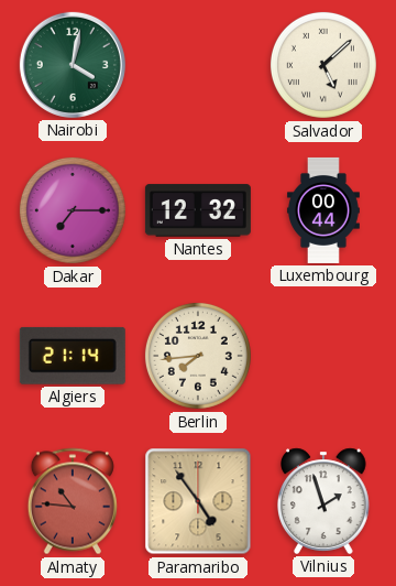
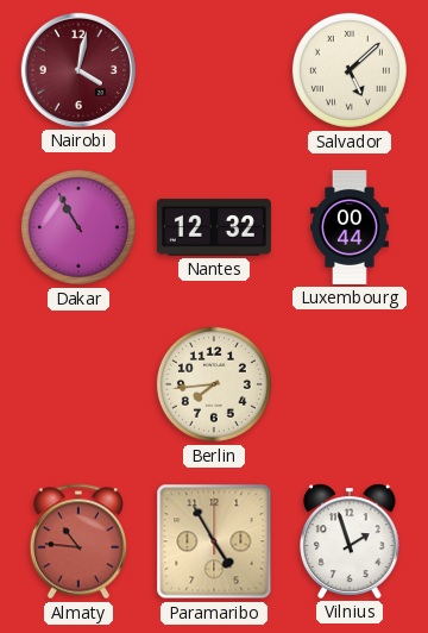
Nairobi dial: green -> burgundy
Dakar: 7:15 -> 10:55
Algiers: 21:14 -> none
Paramaribo: 4:54 -> 4:55
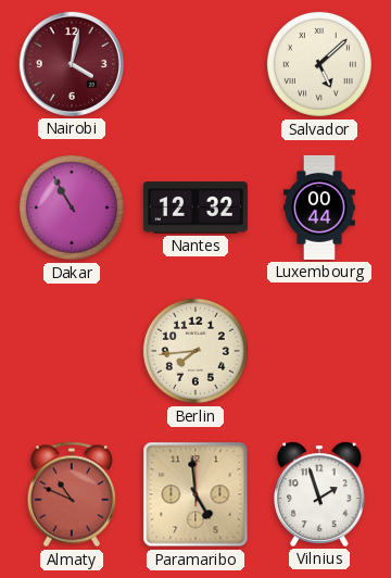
Almaty: 10:46 -> 10:49
Paramaribo: 4:55 -> 4:59
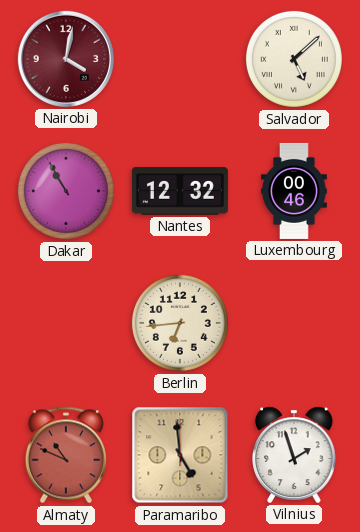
Luxembourg: 00:44 -> 00:46
Berlin: 7:44 -> 6:44
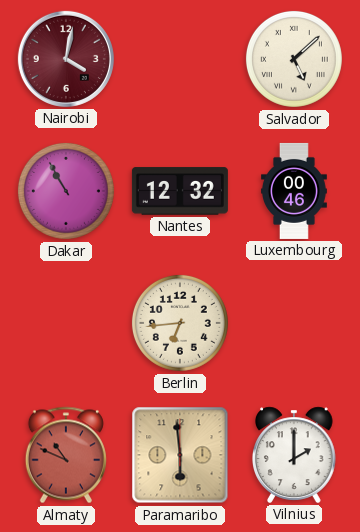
Paramaribo: 4:59 -> 5:59
Vilnius: 1:57 -> 2:00
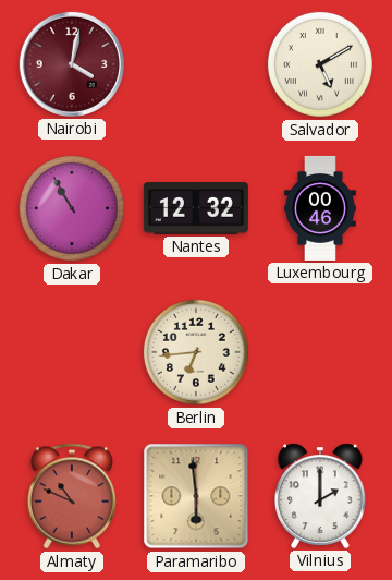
Salvador: 5:08 -> 5:10
